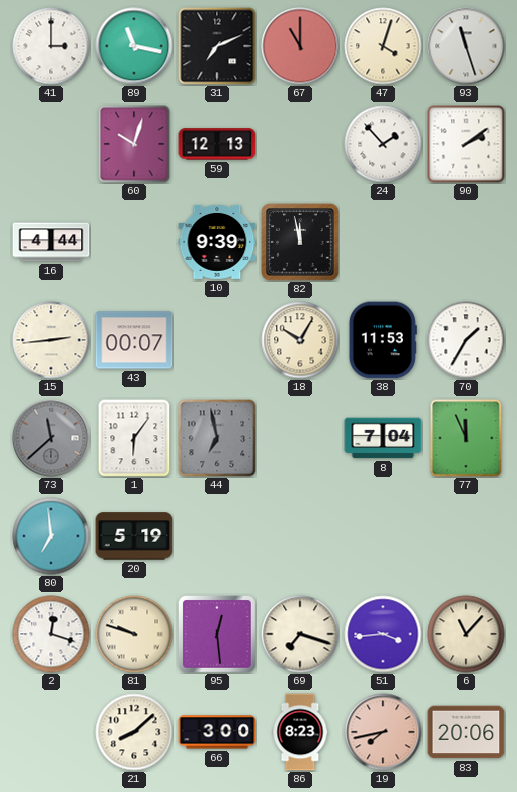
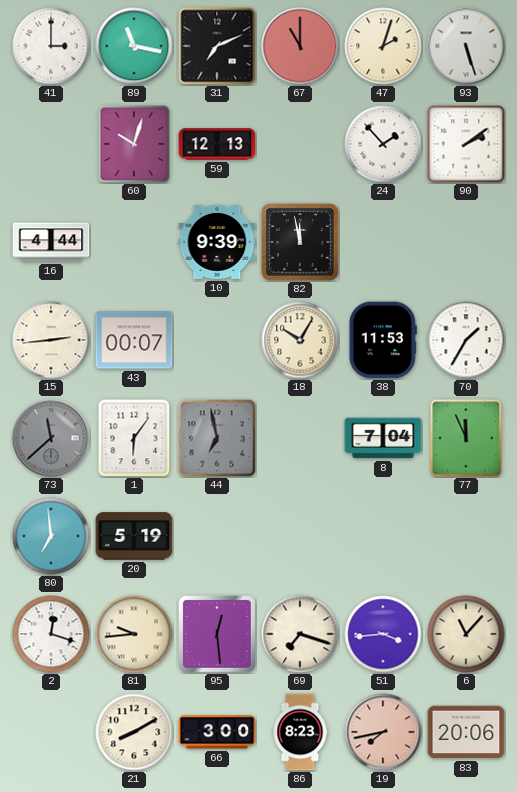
47: 4:03 -> 2:03
93: 11:27 -> 5:27
81: 9:48 -> 9:44
21: 8:08 -> 8:10
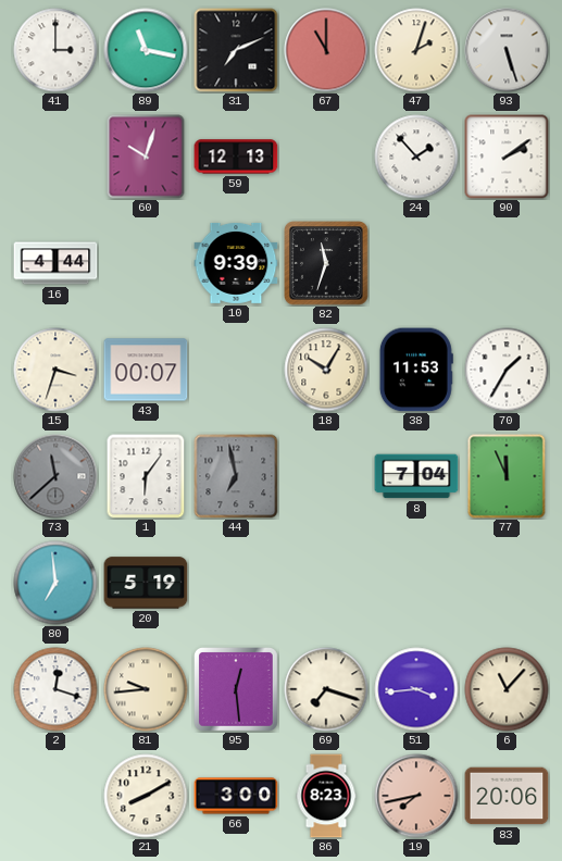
82: 11:58 -> 11:33
15: 2:44 -> 3:33
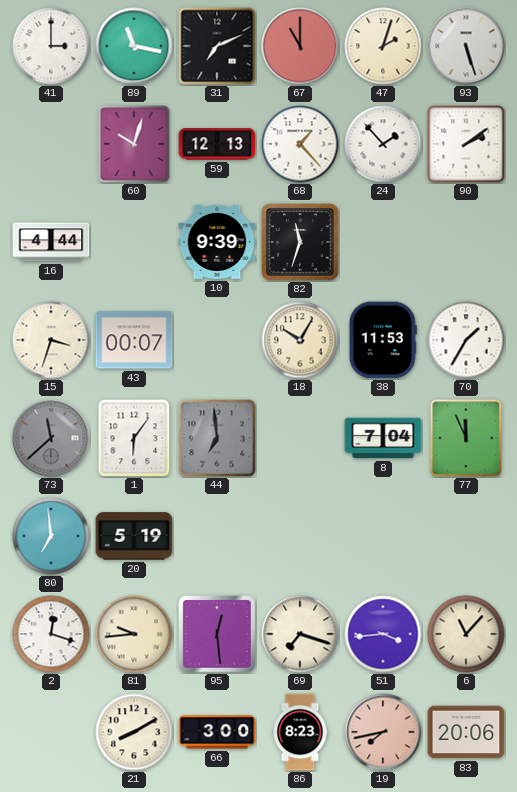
68: none -> 1:23
44: 6:58 -> 6:59
